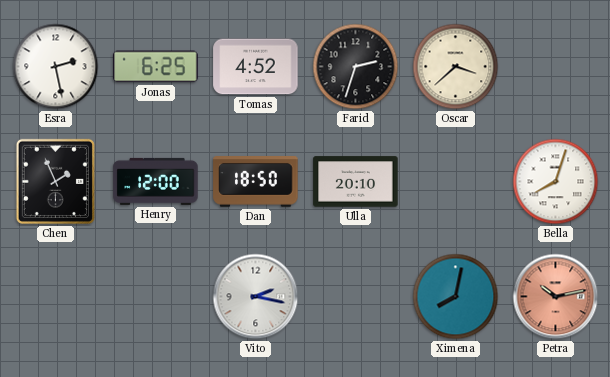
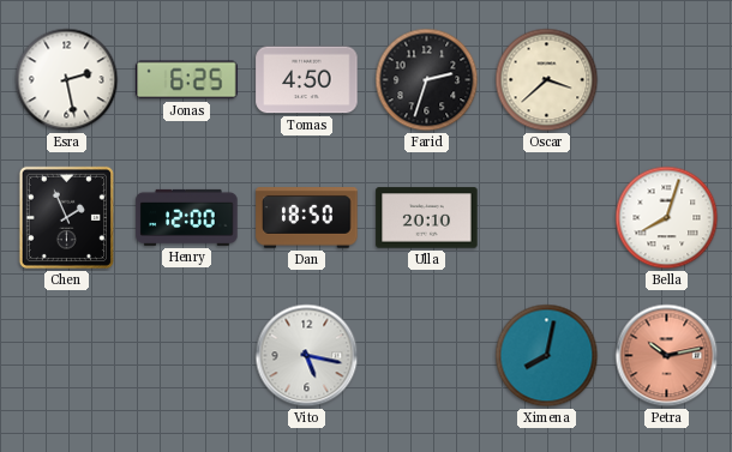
Tomas: 4:52 -> 4:50
Vito: 2:17 -> 5:17
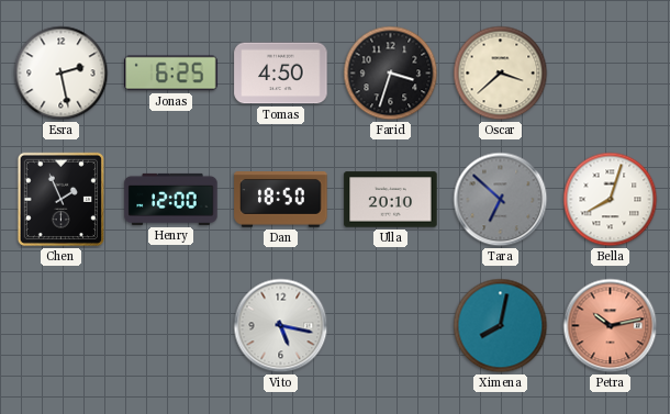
Farid: 2:33 -> 3:33
Tara: none -> 6:52
